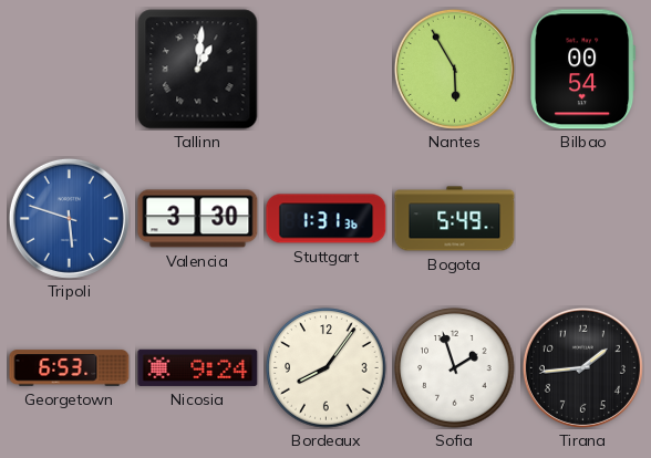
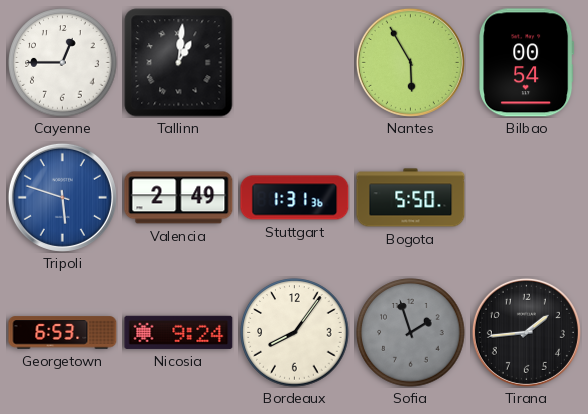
Cayenne: none -> 12:45
Valencia: 3:30 -> 2:49
Bogota: 5:49 -> 5:50
Sofia dial: white -> grey
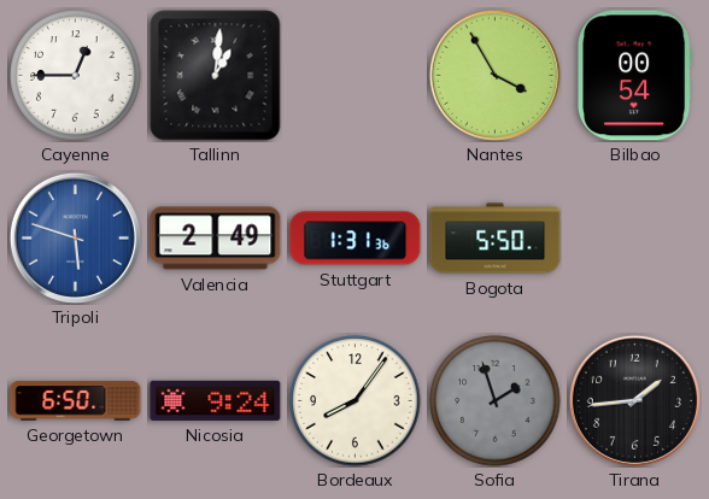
Nantes: 5:55 -> 3:55
Georgetown: 6:53 -> 6:50
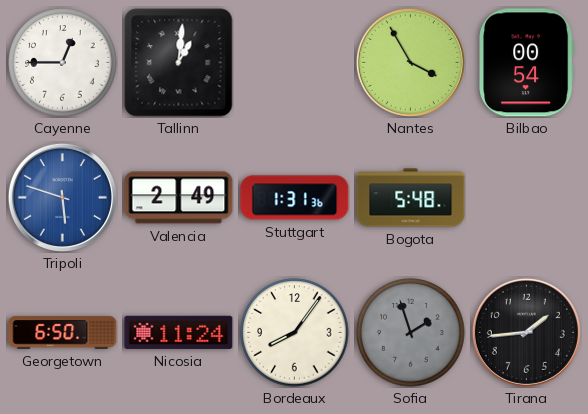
Bogota: 5:50 -> 5:48
Nicosia: 9:24 -> 11:24
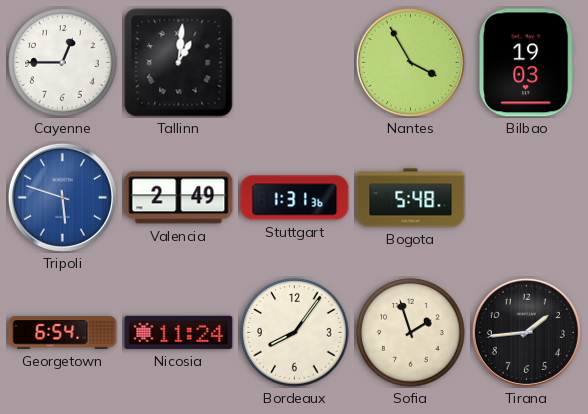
Bilbao: 00:54 -> 19:03
Georgetown: 6:50 -> 6:54
Sofia dial: grey -> cream
